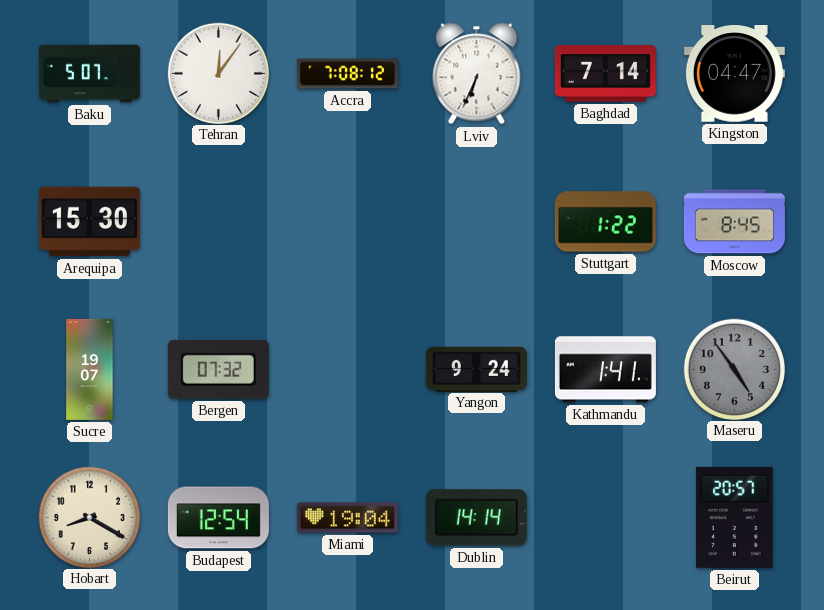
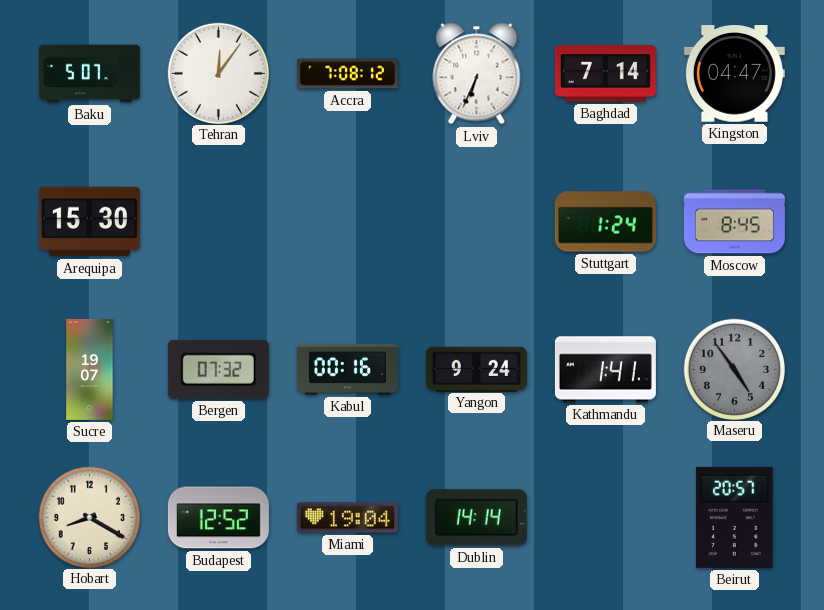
Stuttgart: 1:22 -> 1:24
Kabul: none -> 00:16
Budapest: 12:54 -> 12:52
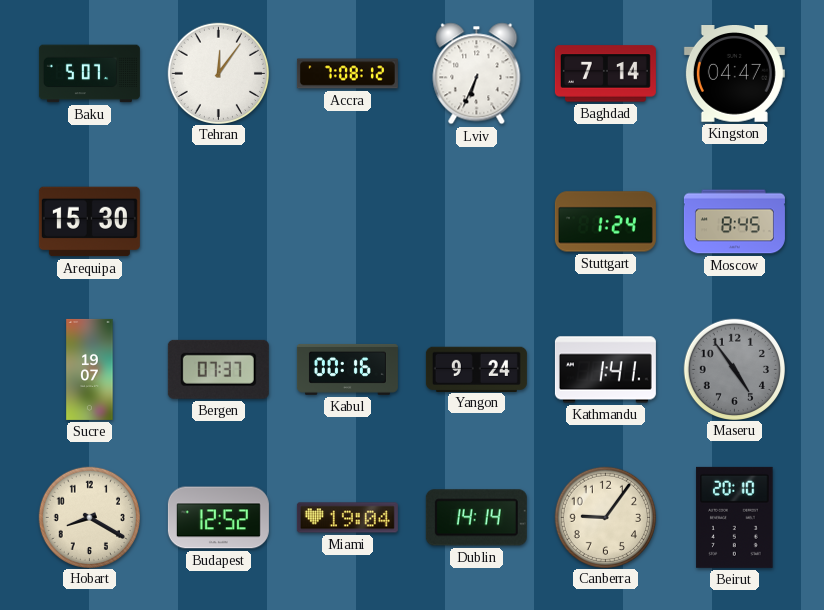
Bergen: 07:32 -> 07:37
Canberra: none -> 9:06
Beirut: 20:57 -> 20:10
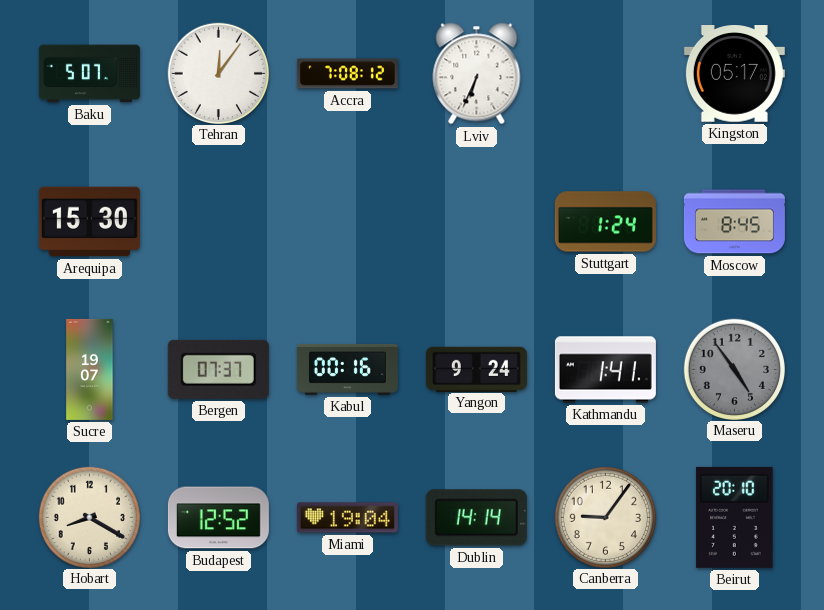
Baghdad: 7:14 -> none
Kingston: 04:47 -> 05:17
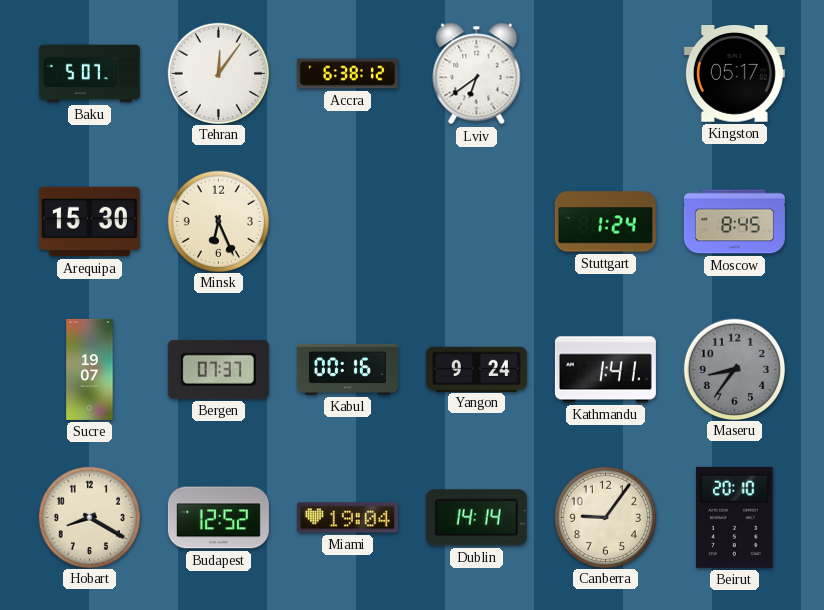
Accra: 7:08 -> 6:38
Lviv: 6:34 -> 6:39
Minsk: none -> 6:26
Maseru: 4:54 -> 8:36
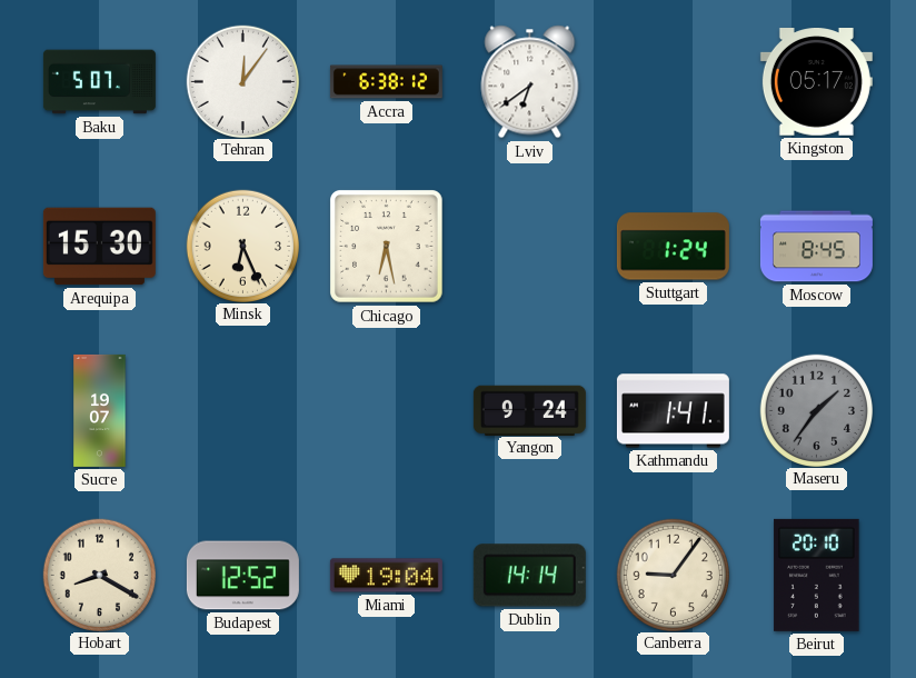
Chicago: none -> 6:28
Bergen: 07:37 -> none
Kabul: 00:16 -> none
Maseru: 8:36 -> 1:36
